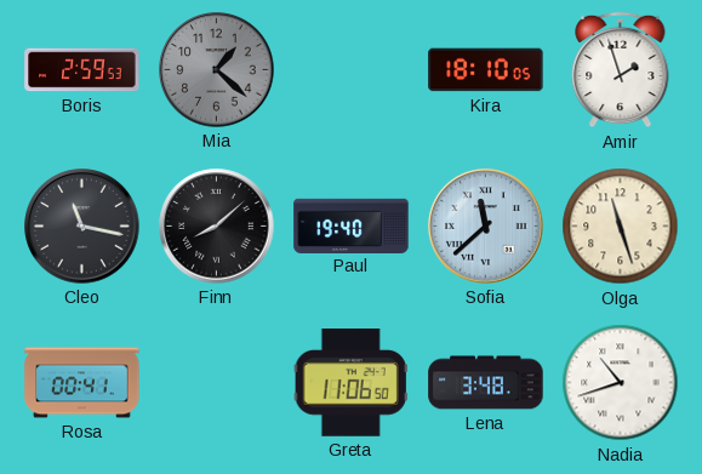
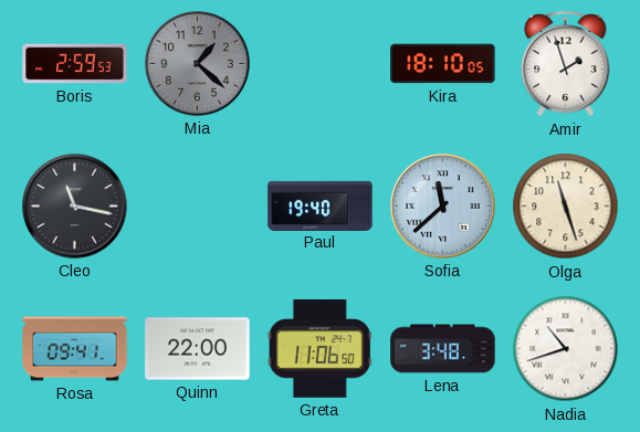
Finn: 8:08 -> none
Rosa: 00:41 -> 09:41
Quinn: none -> 22:00
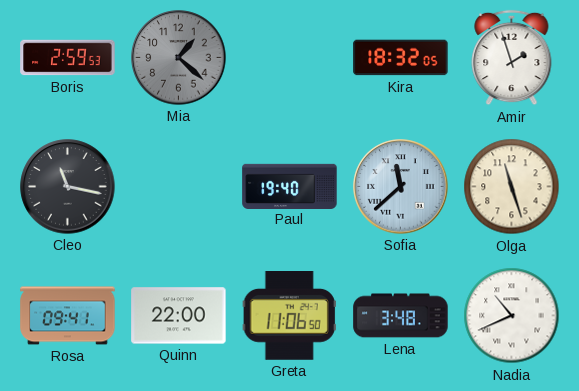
Kira: 18:10 -> 18:32
Nadia: 10:42 -> 10:41
